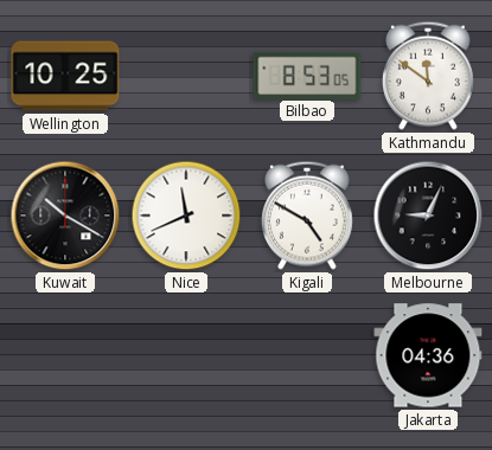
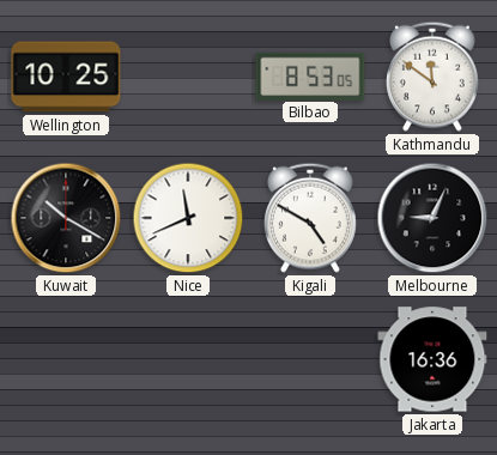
Jakarta: 04:36 -> 16:36
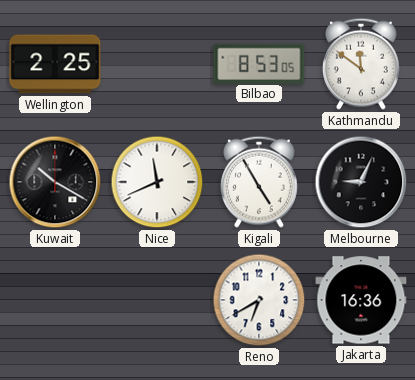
Wellington: 10:25 -> 2:25
Kigali: 4:50 -> 4:55
Reno: none -> 6:40
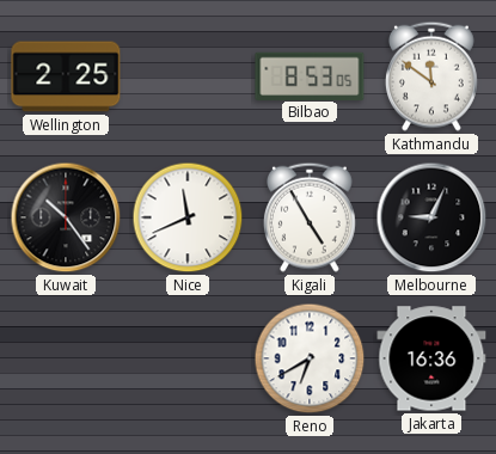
Kuwait: 10:20 -> 10:24
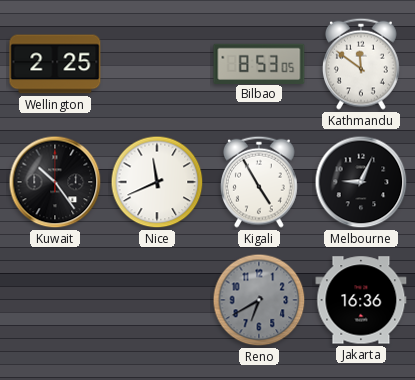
Reno dial: white -> grey
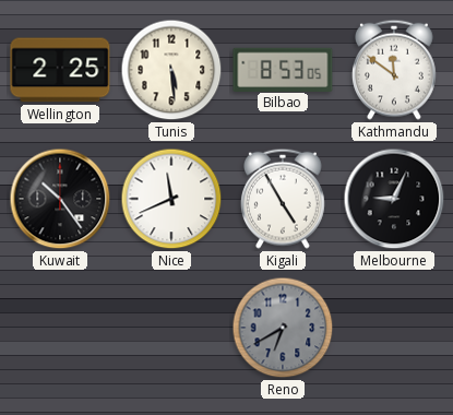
Tunis: none -> 5:29
Jakarta: 16:36 -> none
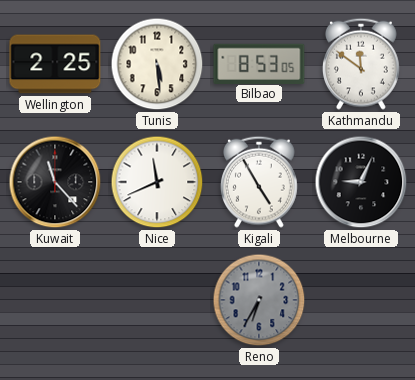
Kuwait: 10:24 -> 11:23
Reno: 6:40 -> 6:35
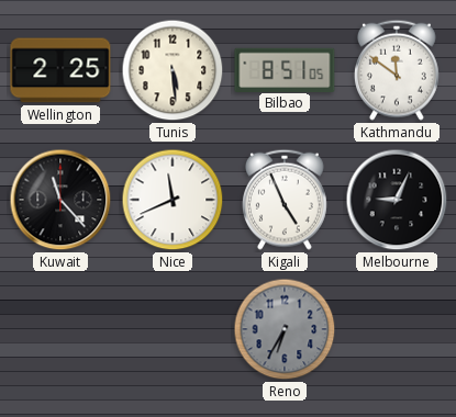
Bilbao: 8:53 -> 8:51
Kigali: 4:55 -> 4:56
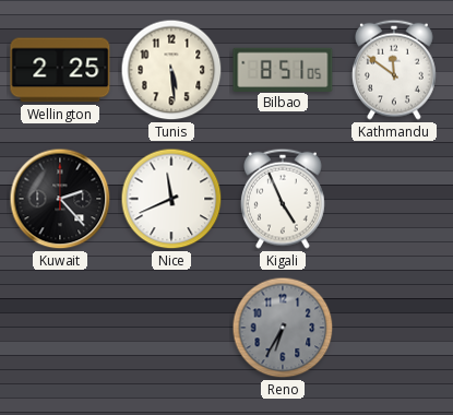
Kuwait: 11:23 -> 2:23
Melbourne: 9:04 -> none
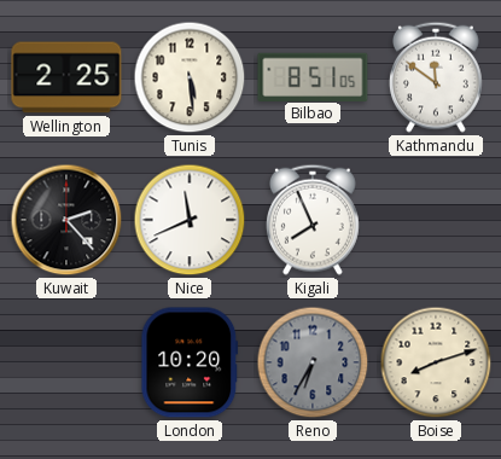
Kigali: 4:56 -> 7:56
London: none -> 10:20
Boise: none -> 8:12
